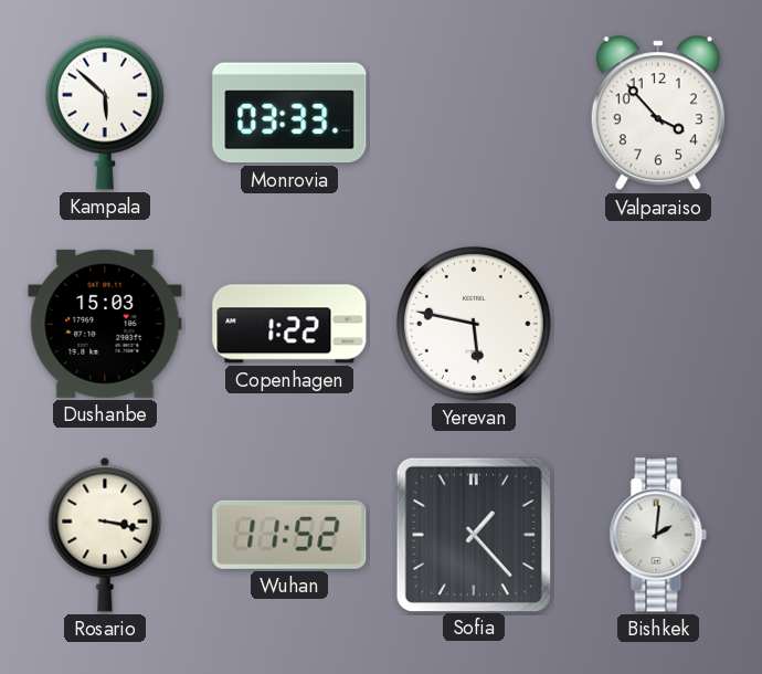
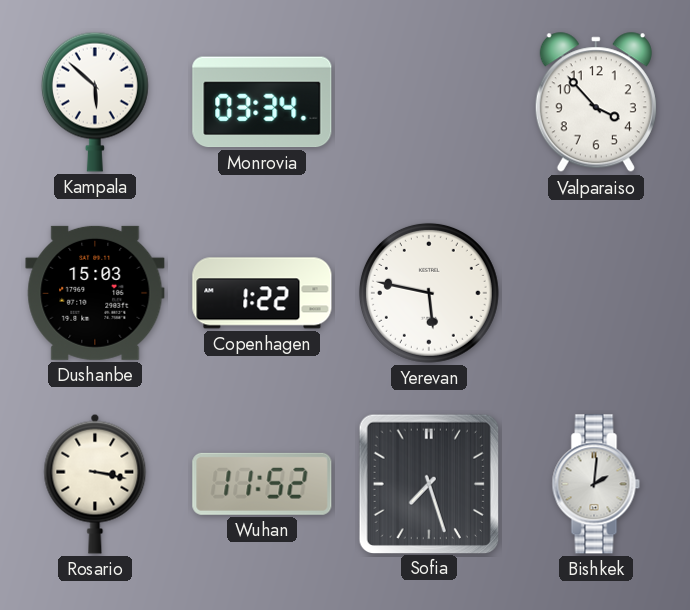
Monrovia: 03:33 -> 03:34
Sofia: 1:23 -> 7:27
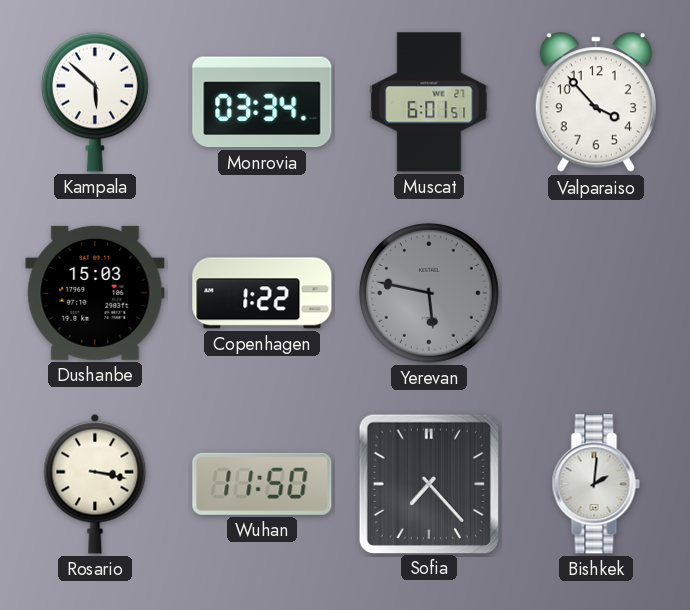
Muscat: none -> 6:01
Yerevan dial: white -> grey
Wuhan: 11:52 -> 11:50
Sofia: 7:27 -> 7:23
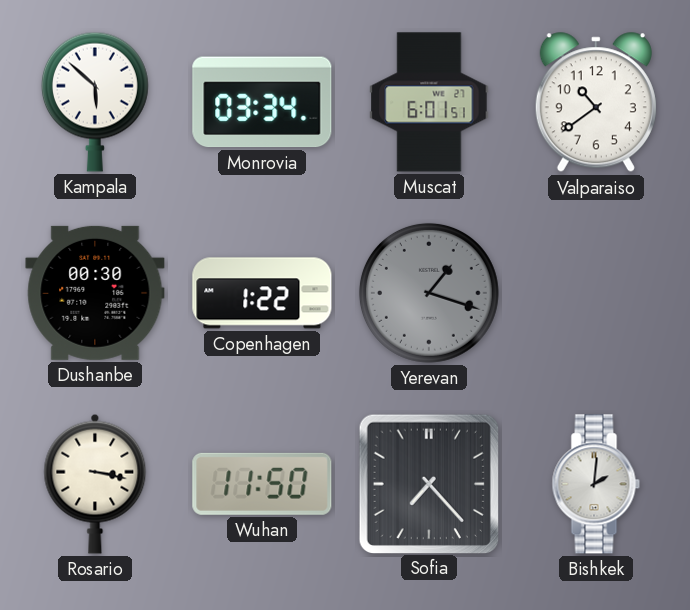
Valparaiso: 3:53 -> 10:39
Dushanbe: 15:03 -> 00:30
Yerevan: 5:47 -> 1:18
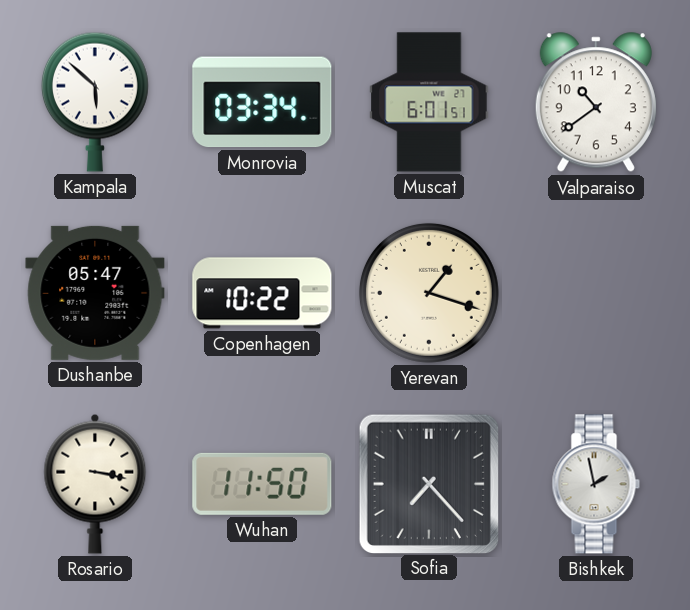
Dushanbe: 00:30 -> 05:47
Copenhagen: 1:22 -> 10:22
Yerevan dial: grey -> cream
Bishkek: 2:01 -> 1:58
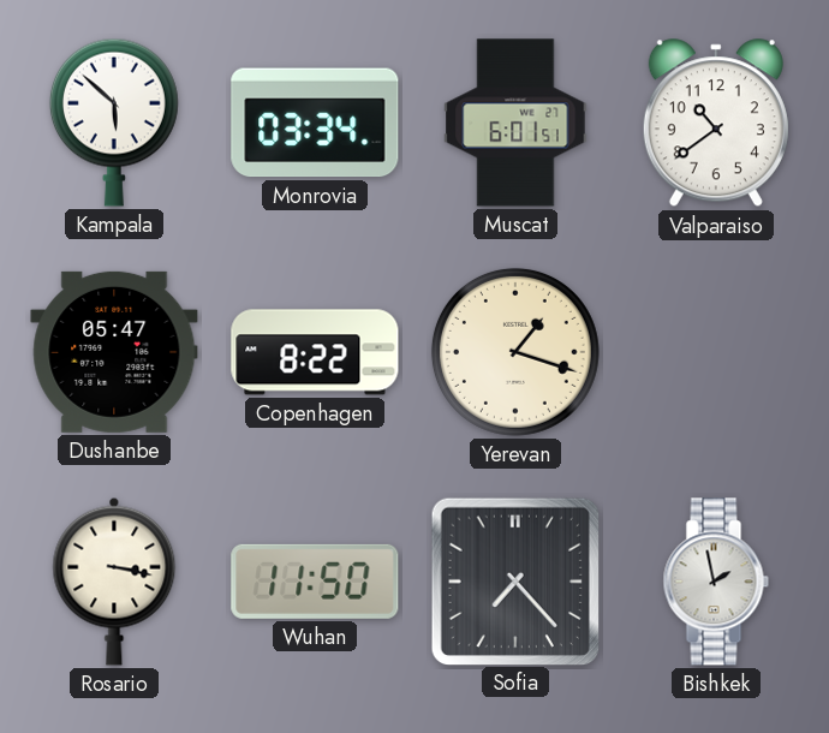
Copenhagen: 10:22 -> 8:22
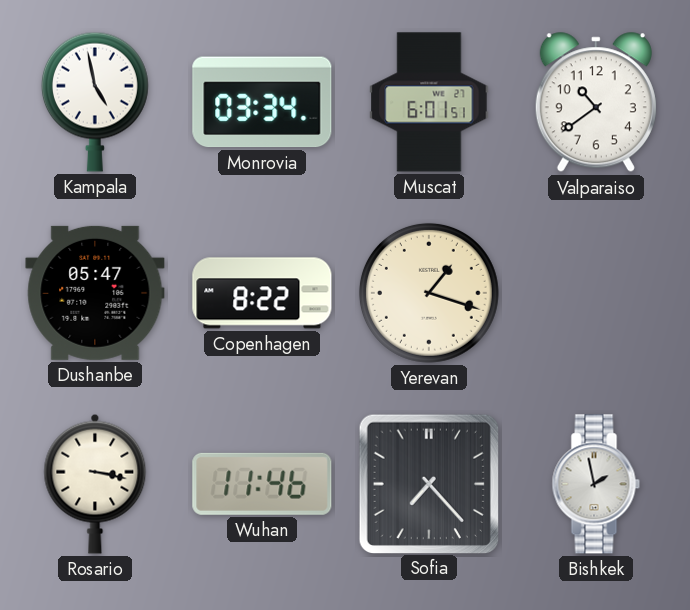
Kampala: 5:52 -> 4:58
Wuhan: 11:50 -> 11:46
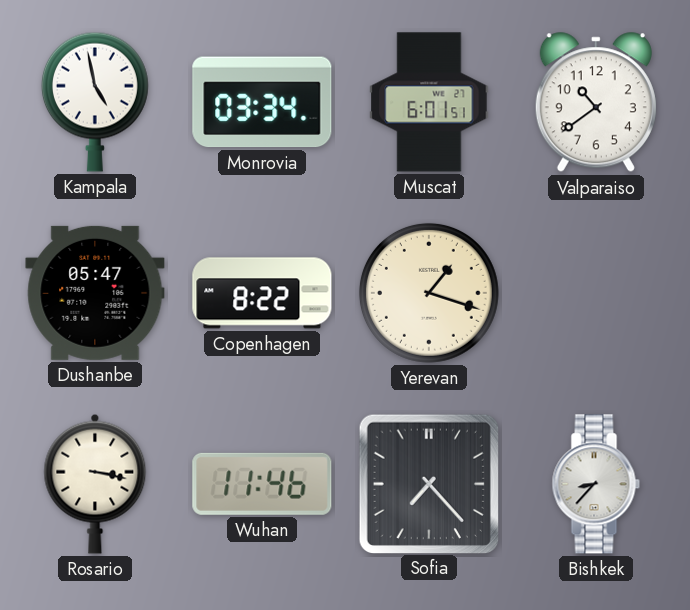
Bishkek: 1:58 -> 8:37
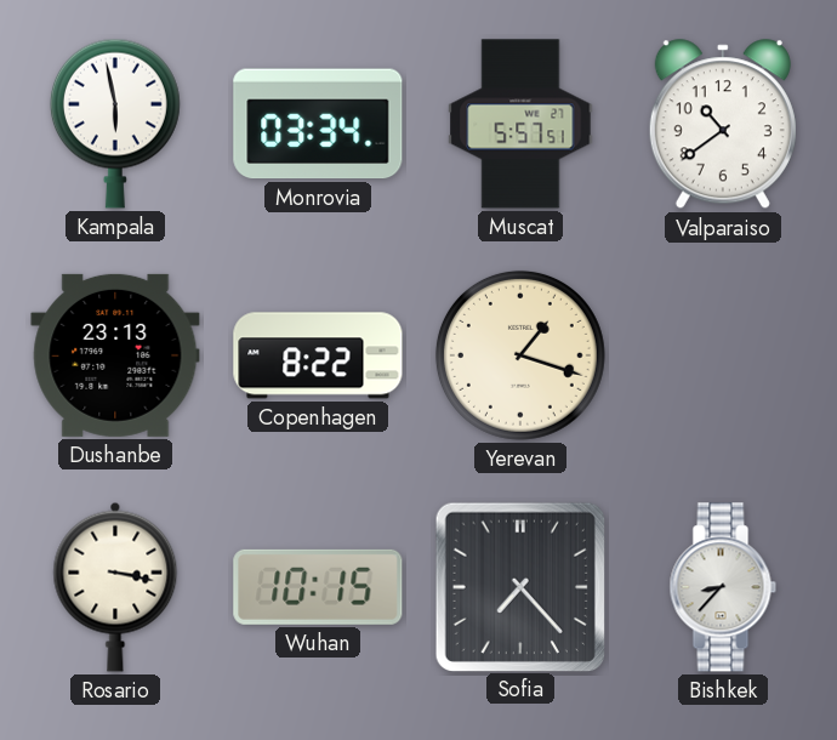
Kampala: 4:58 -> 5:58
Muscat: 6:01 -> 5:57
Dushanbe: 05:47 -> 23:13
Wuhan: 11:46 -> 10:15
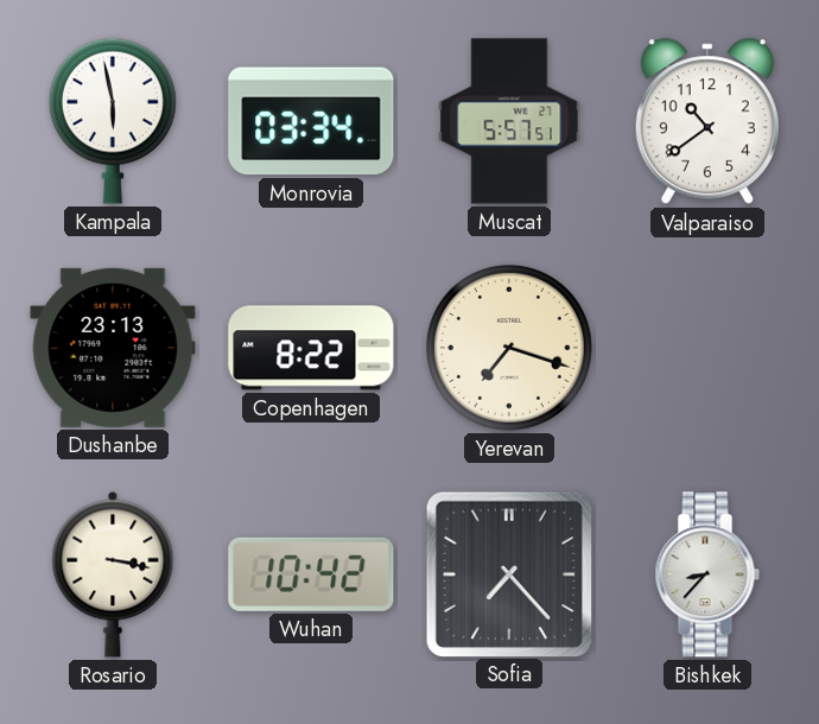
Yerevan: 1:18 -> 7:18
Wuhan: 10:15 -> 10:42
